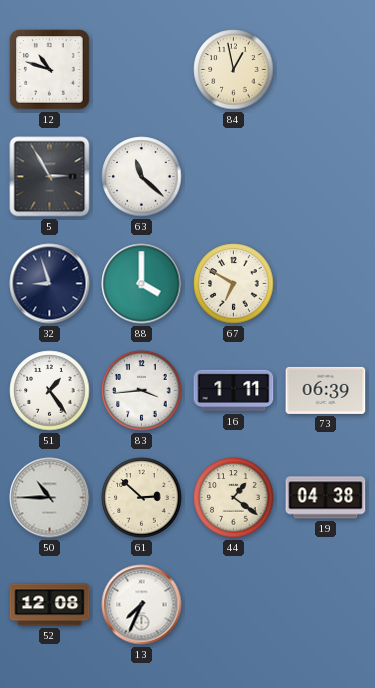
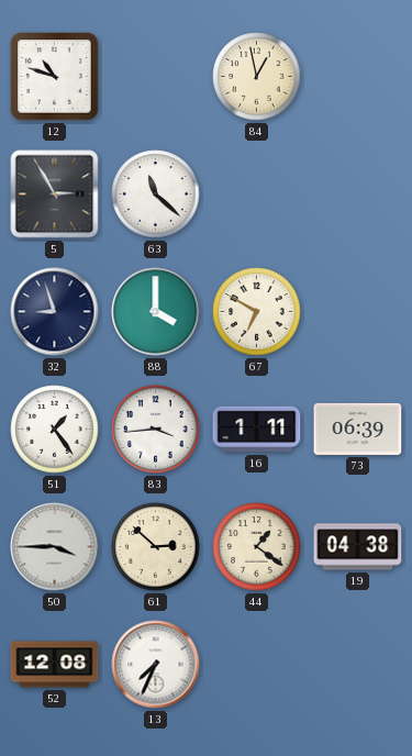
50: 10:45 -> 3:45
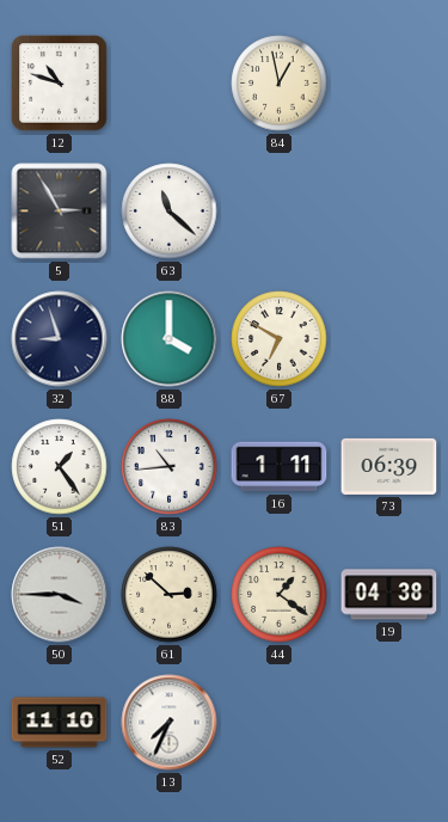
83: 3:44 -> 10:44
52: 12:08 -> 11:10
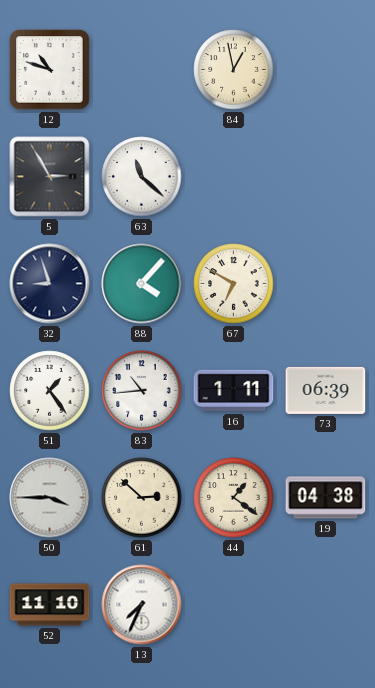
88: 4:00 -> 4:07
